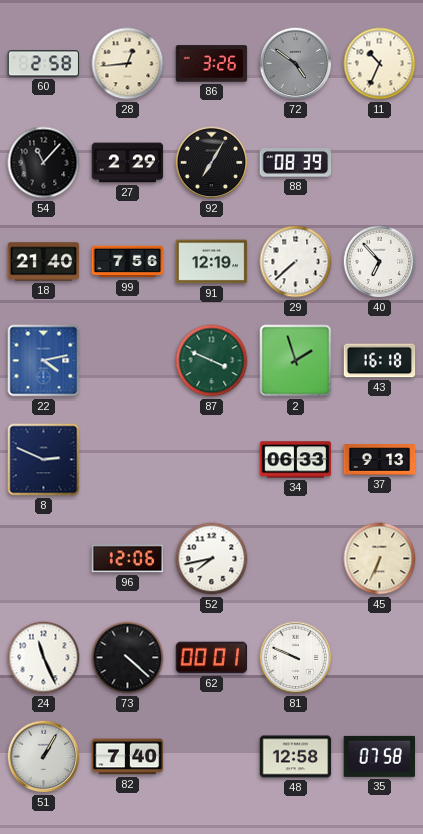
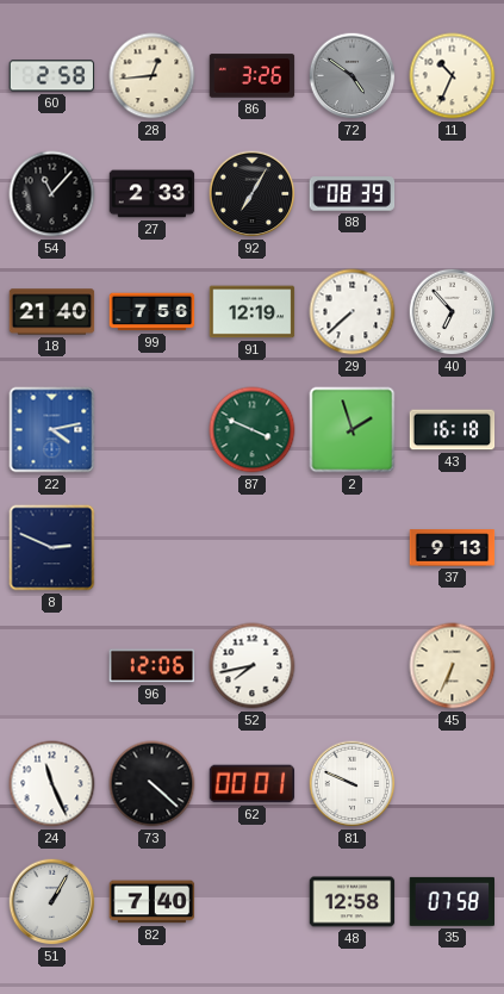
27: 2:29 -> 2:33
34: 06:33 -> none
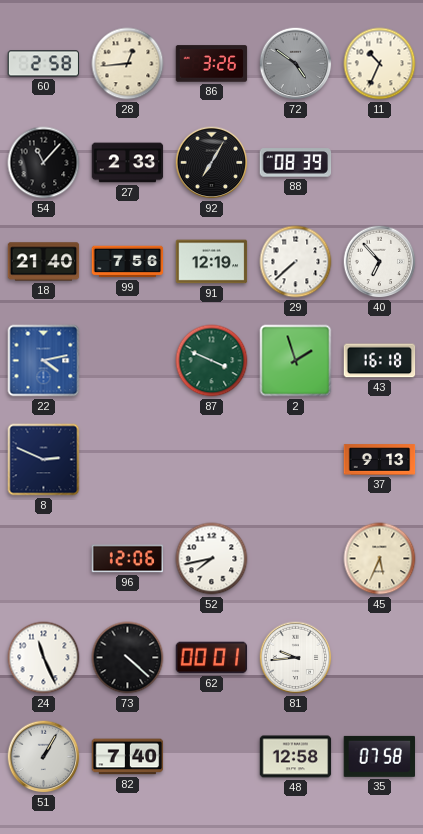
45: 6:34 -> 5:34
81: 9:49 -> 9:44
